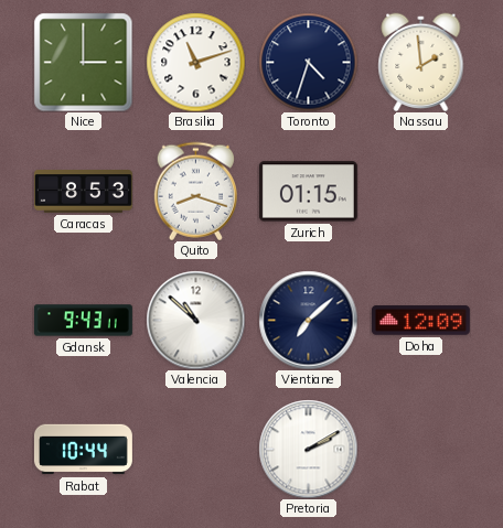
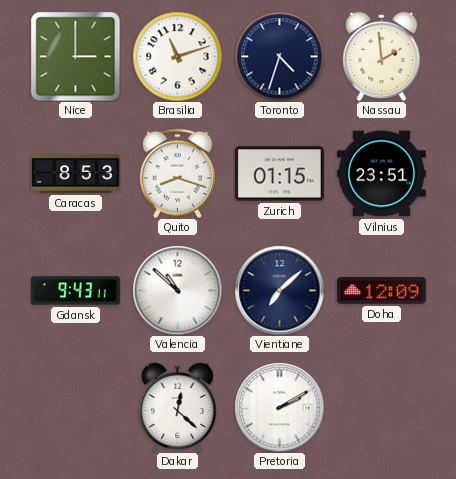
Vilnius: none -> 23:51
Rabat: 10:44 -> none
Dakar: none -> 12:22
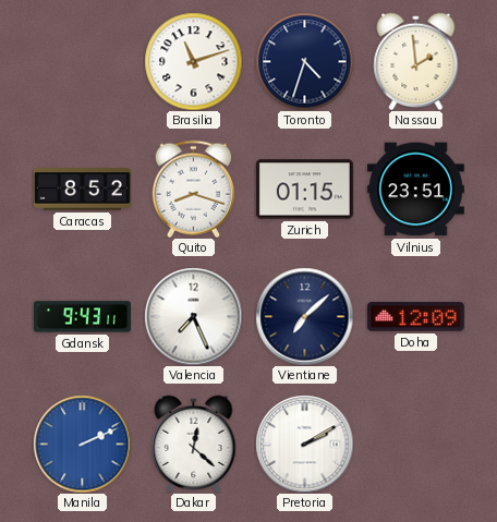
Nice: 3:00 -> none
Caracas: 8:53 -> 8:52
Valencia: 10:52 -> 7:26
Manila: none -> 2:11
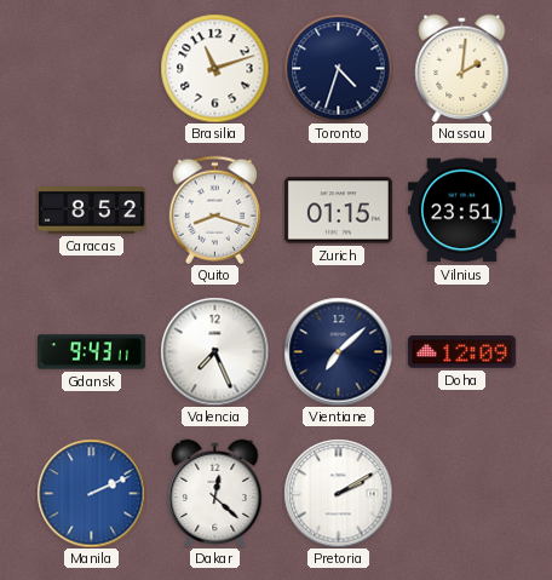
Nassau: 1:59 -> 2:01
